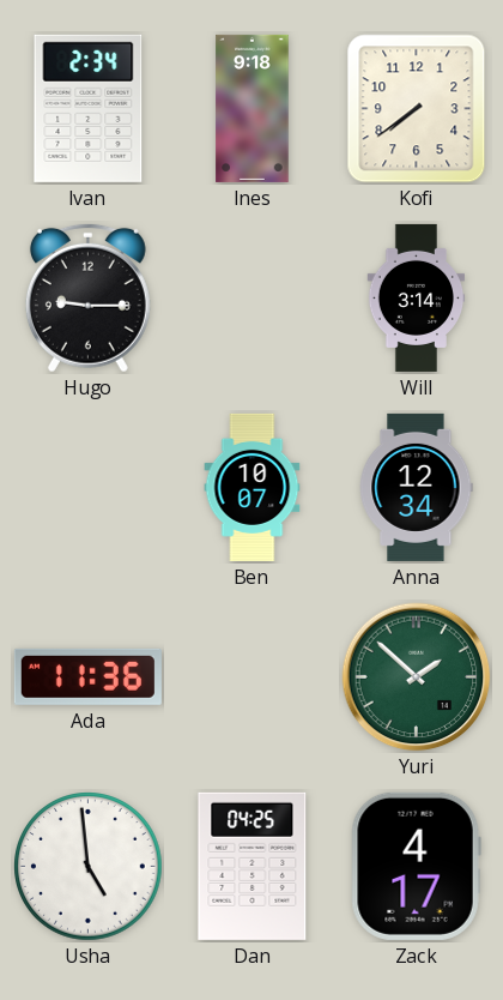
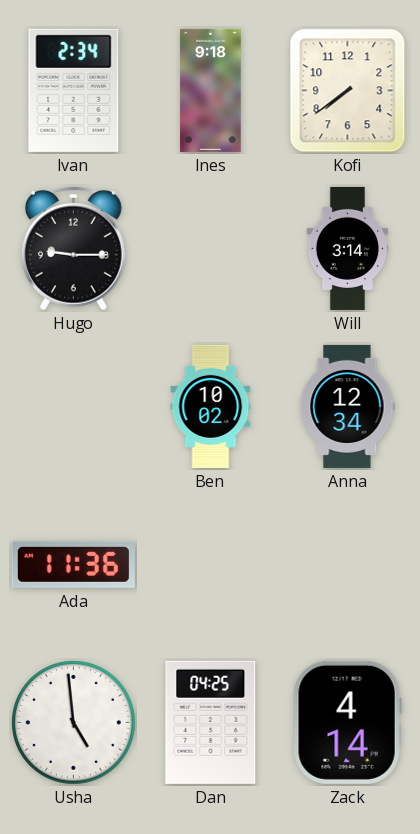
Ben: 10:07 -> 10:02
Yuri: 1:52 -> none
Zack: 4:17 -> 4:14
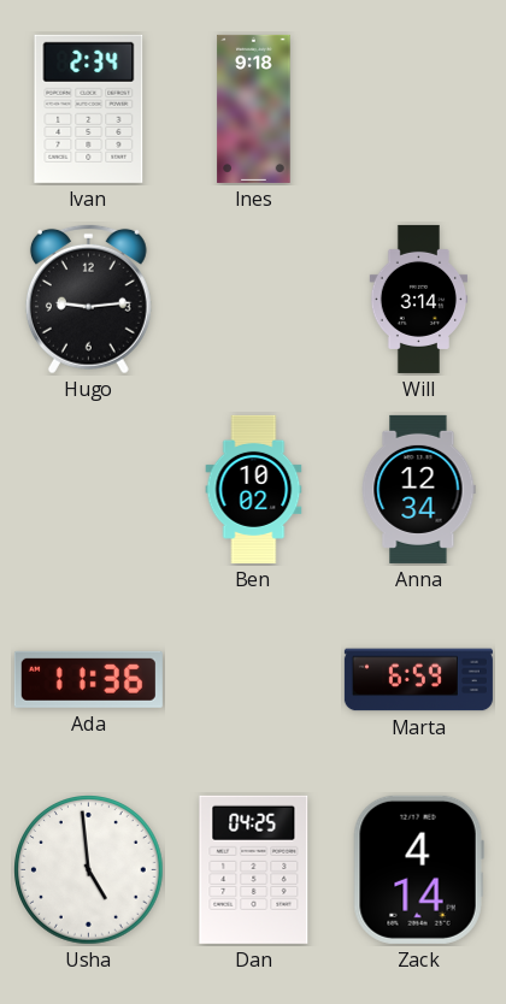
Kofi: 7:39 -> none
Hugo: 9:15 -> 9:14
Marta: none -> 6:59
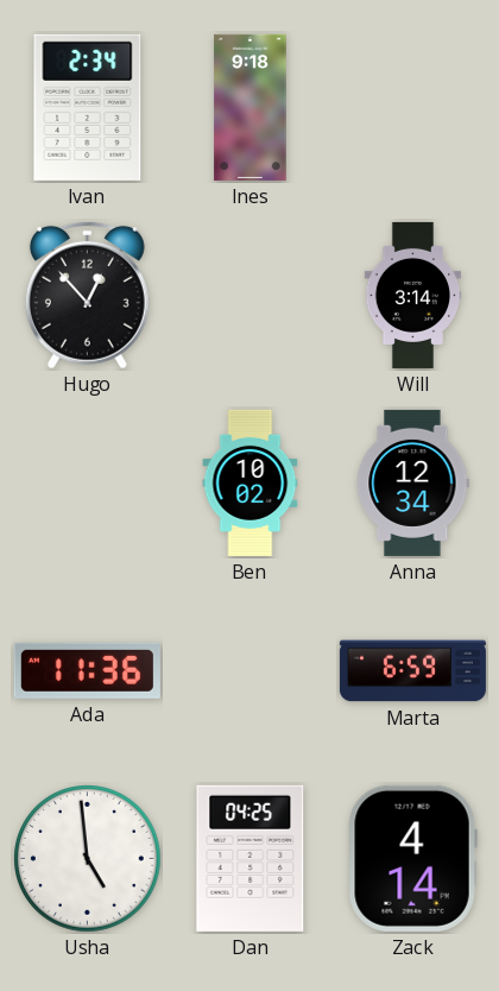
Hugo: 9:14 -> 12:53
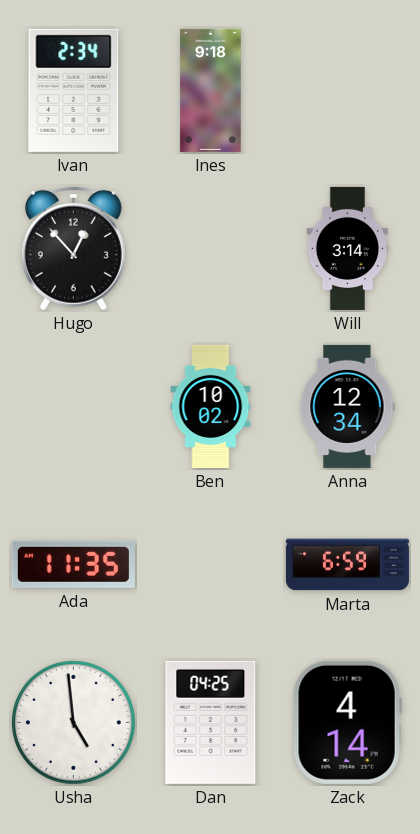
Ada: 11:36 -> 11:35
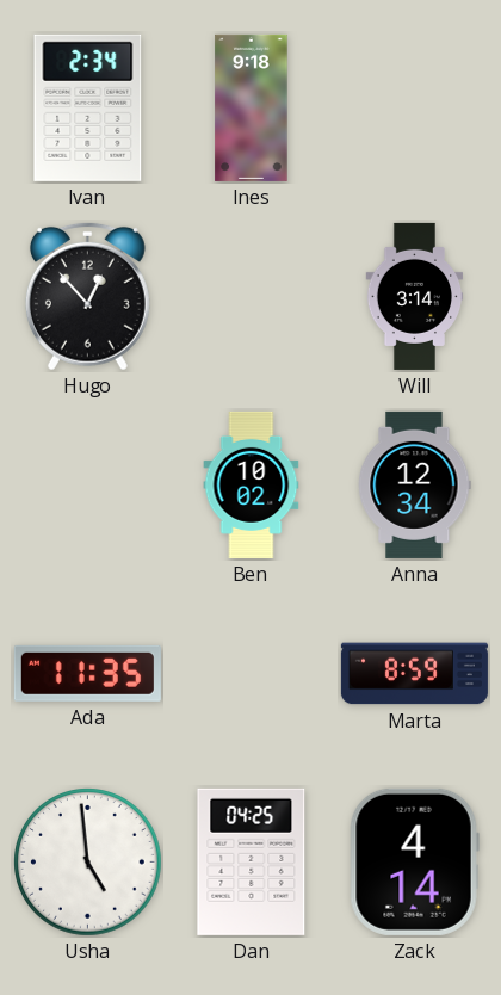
Marta: 6:59 -> 8:59
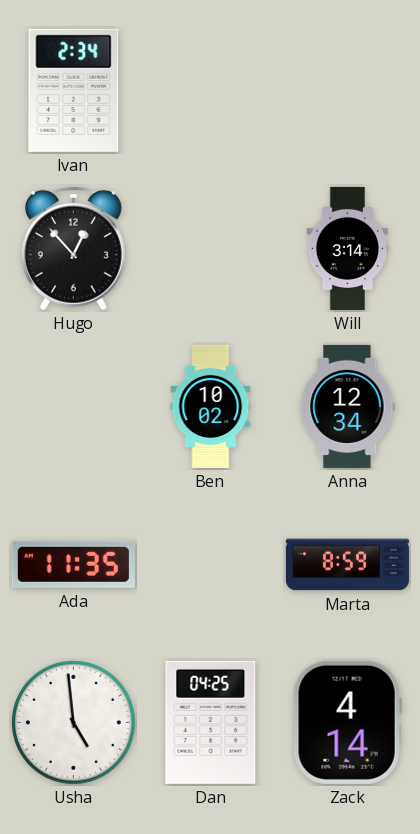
Ines: 9:18 -> none
